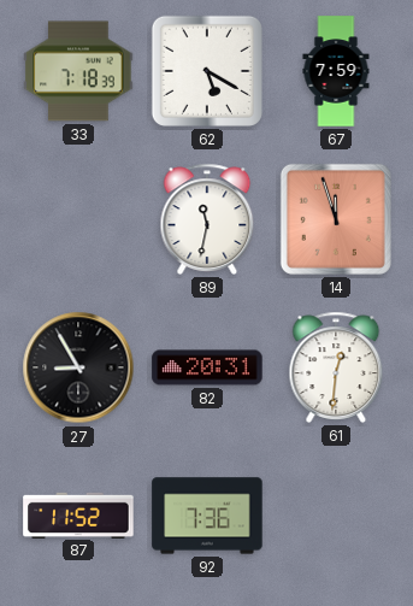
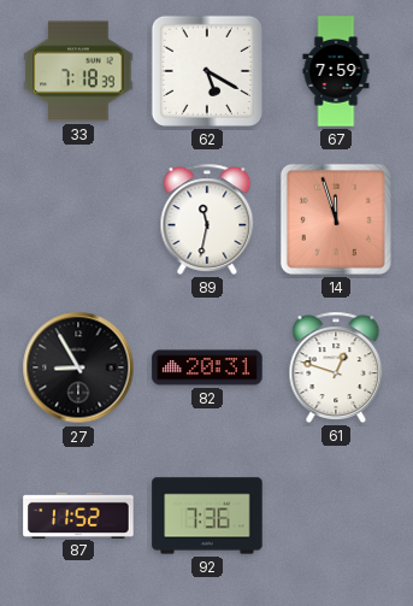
61: 12:31 -> 12:48
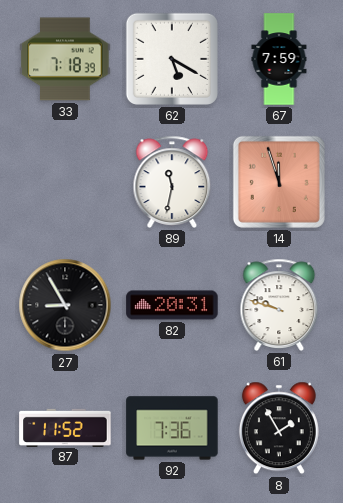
61: 12:48 -> 9:48
8: none -> 1:55
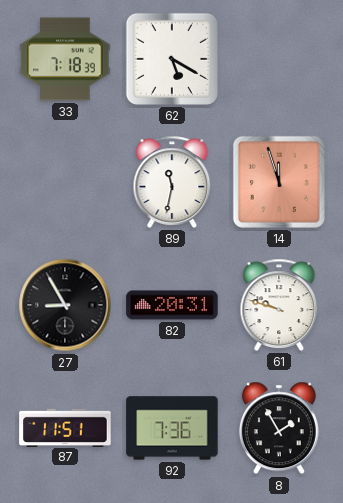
67: 7:59 -> none
87: 11:52 -> 11:51
